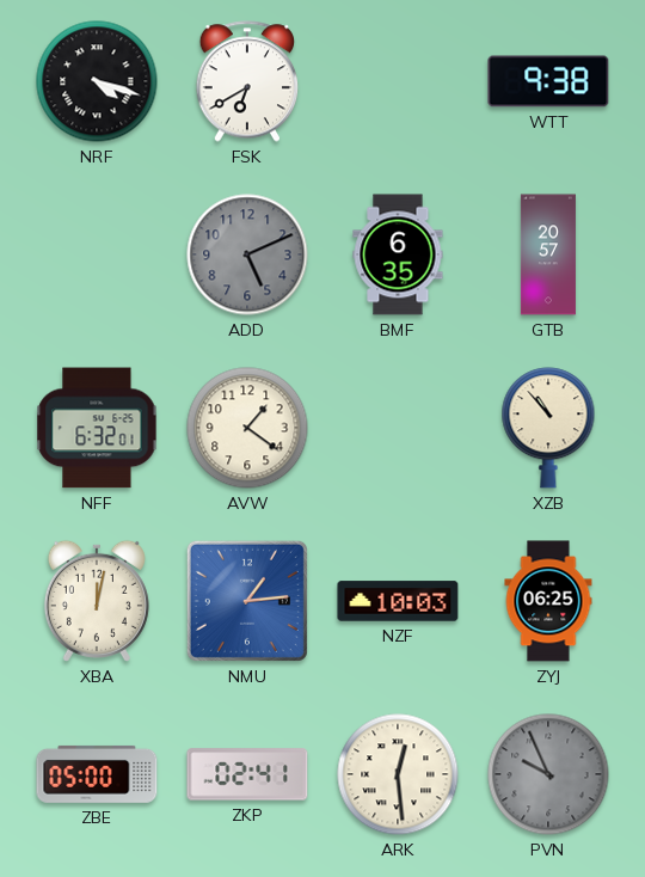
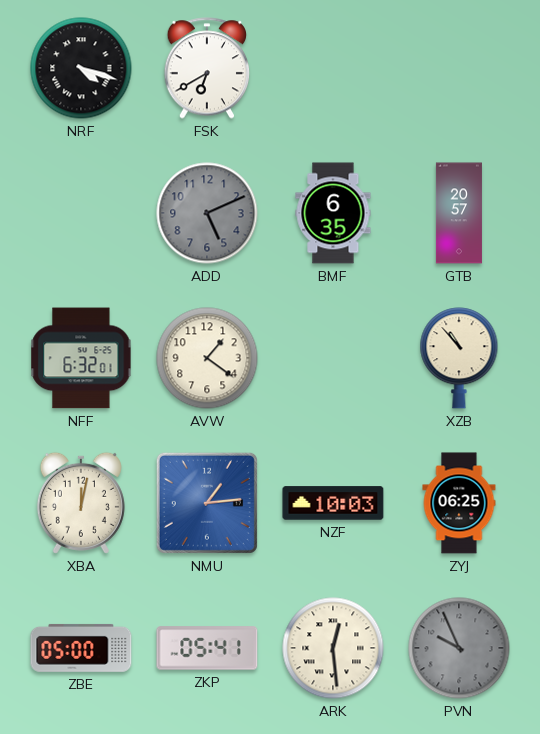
WTT: 9:38 -> none
ZKP: 02:41 -> 05:41
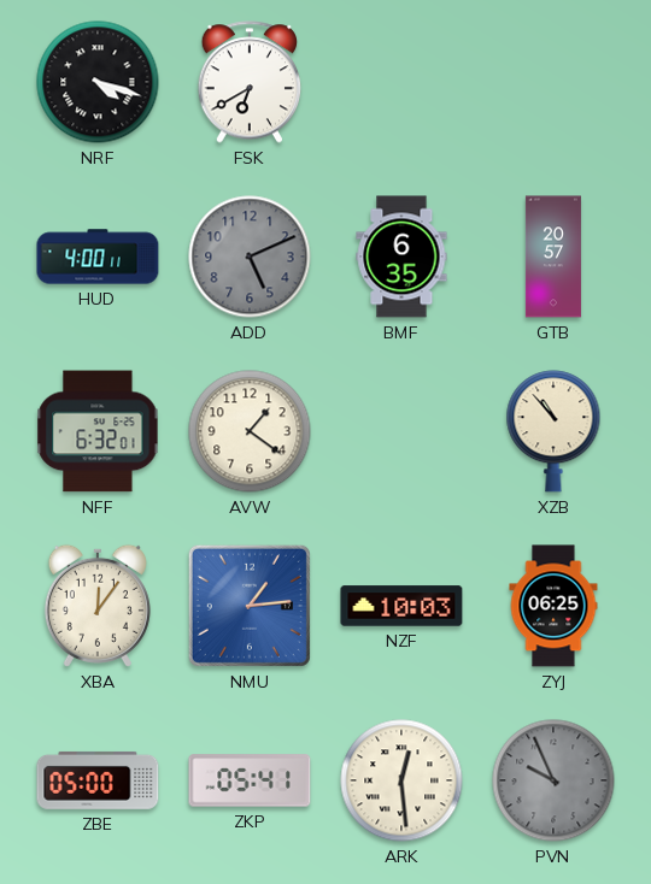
HUD: none -> 4:00
XBA: 12:02 -> 12:06
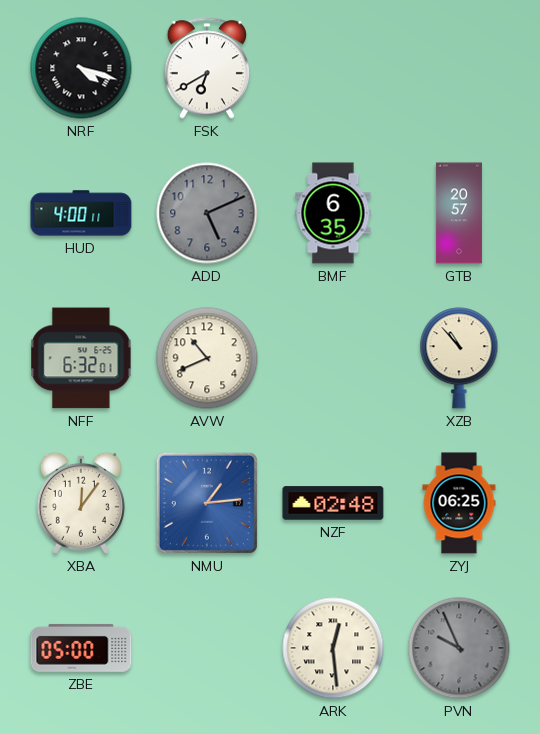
AVW: 1:21 -> 10:41
NZF: 10:03 -> 02:48
ZKP: 05:41 -> none
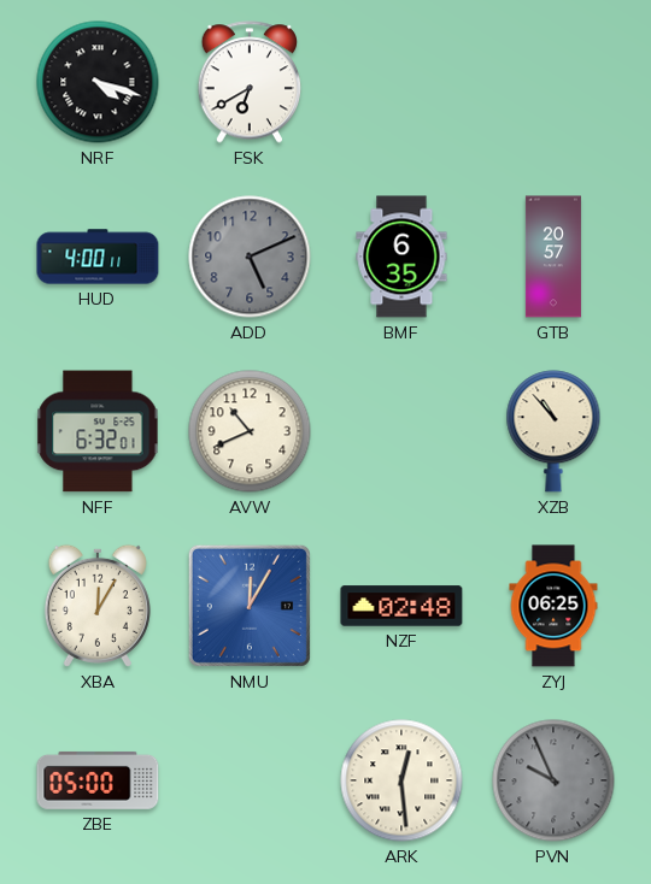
XBA: 12:06 -> 12:05
NMU: 1:14 -> 12:05
